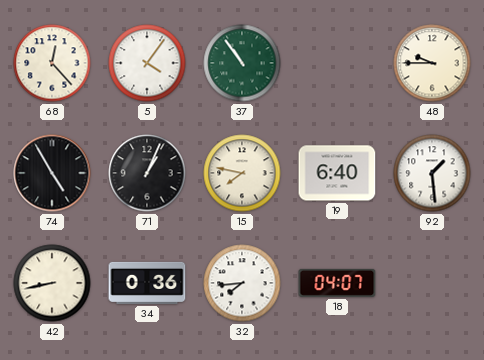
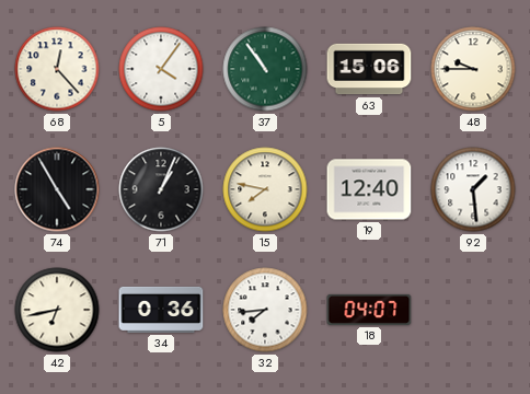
63: none -> 15:06
19: 6:40 -> 12:40
42: 8:43 -> 6:43
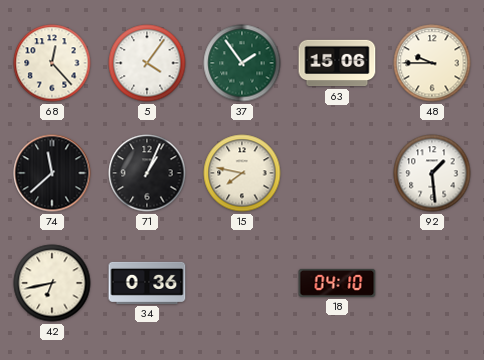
37: 10:54 -> 1:54
74: 4:55 -> 11:38
19: 12:40 -> none
32: 7:44 -> none
18: 04:07 -> 04:10
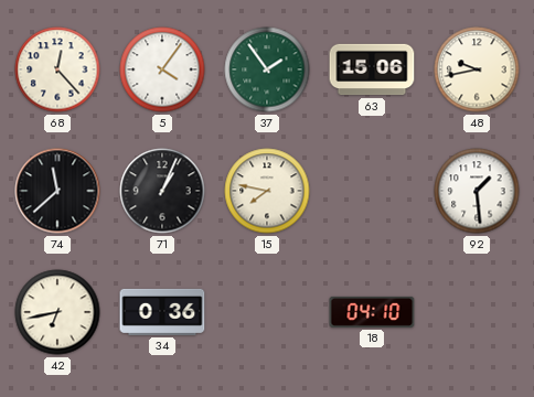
48: 9:45 -> 9:43
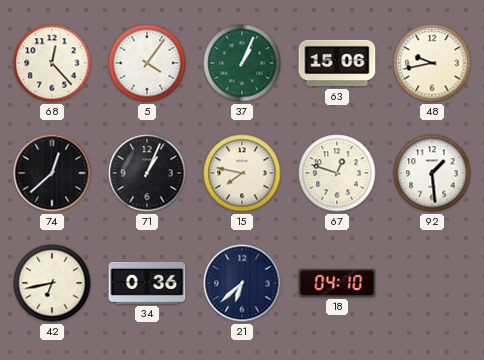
37: 1:54 -> 1:04
74: 11:38 -> 12:38
67: none -> 12:48
21: none -> 6:38
